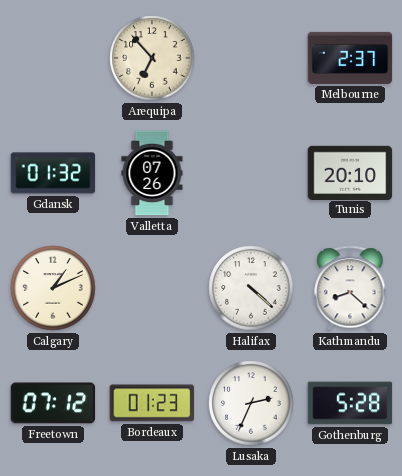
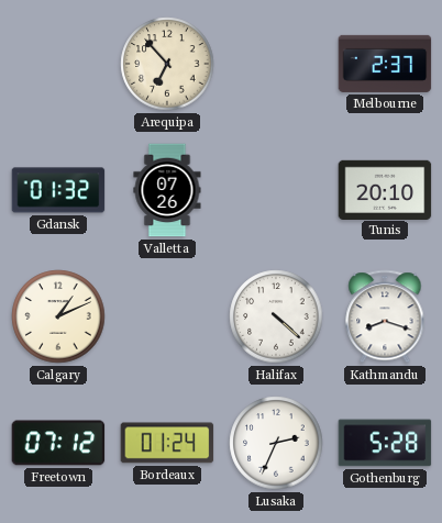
Kathmandu: 8:22 -> 8:18
Bordeaux: 01:23 -> 01:24
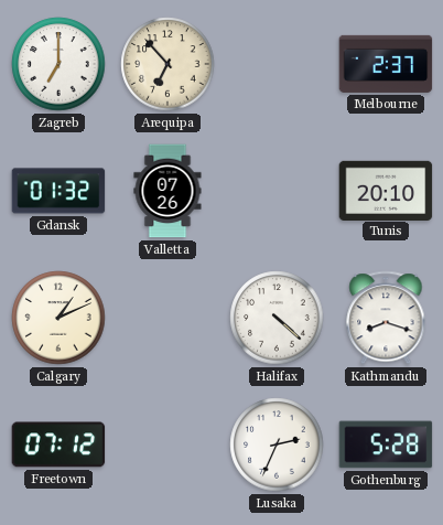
Zagreb: none -> 7:00
Bordeaux: 01:24 -> none
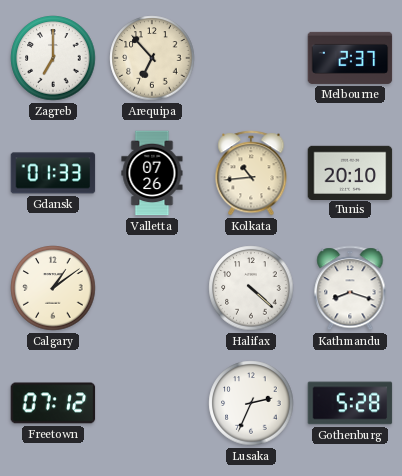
Gdansk: 01:32 -> 01:33
Kolkata: none -> 10:44
Calgary: 1:11 -> 1:09
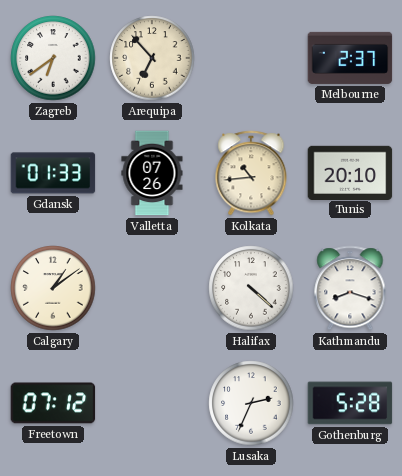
Zagreb: 7:00 -> 6:39
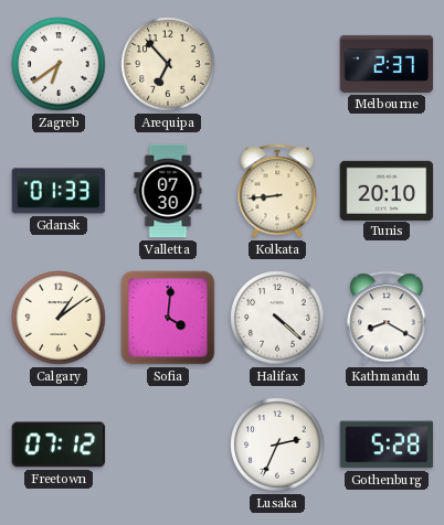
Valletta: 07:26 -> 07:30
Kolkata: 10:44 -> 8:44
Sofia: none -> 4:01
Kathmandu: 8:18 -> 8:20
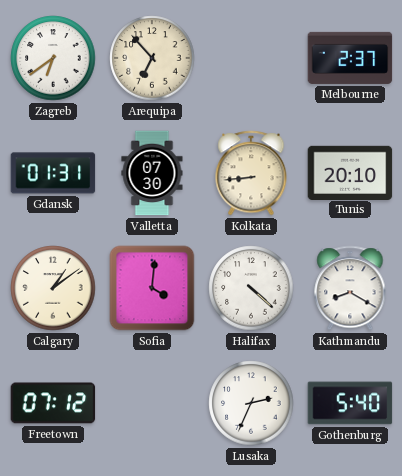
Gdansk: 01:33 -> 01:31
Gothenburg: 5:28 -> 5:40
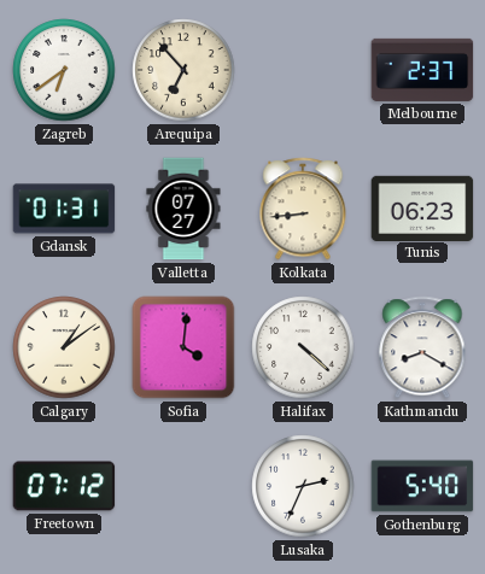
Valletta: 07:30 -> 07:27
Tunis: 20:10 -> 06:23
